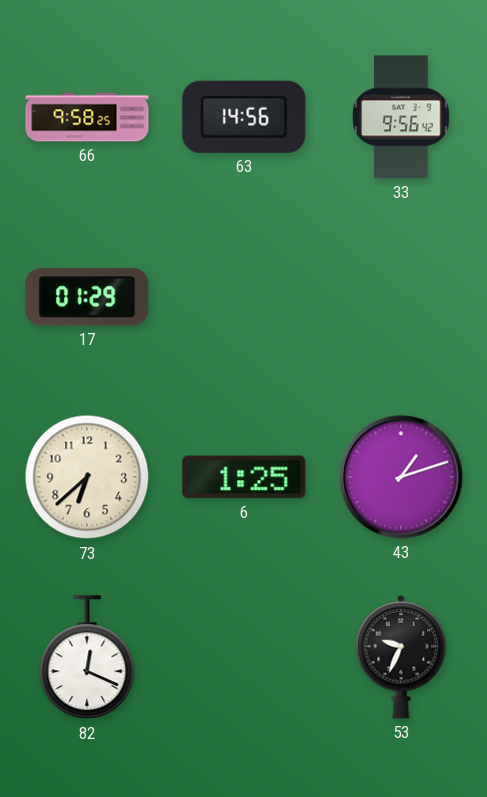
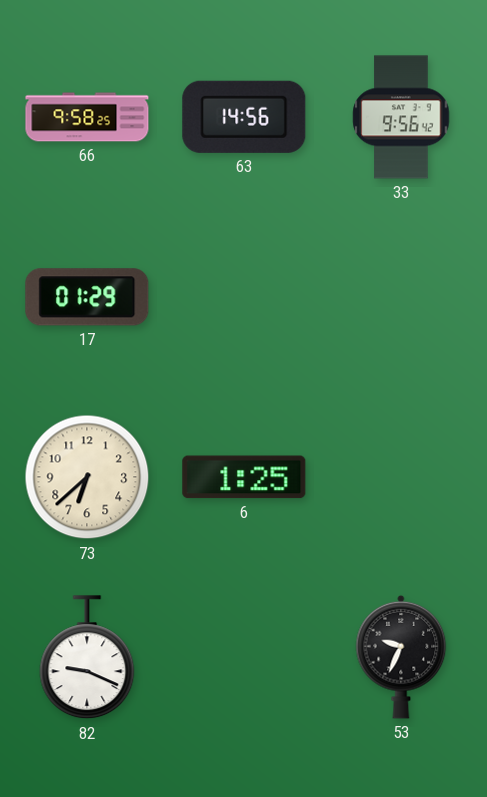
43: 1:12 -> none
82: 12:19 -> 9:19
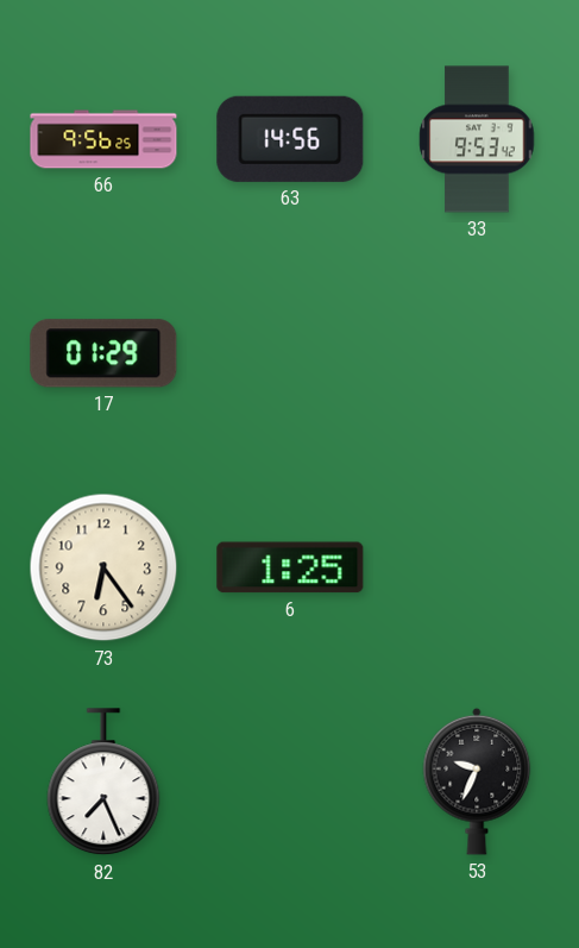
66: 9:58 -> 9:56
33: 9:56 -> 9:53
73: 6:38 -> 6:24
82: 9:19 -> 7:26
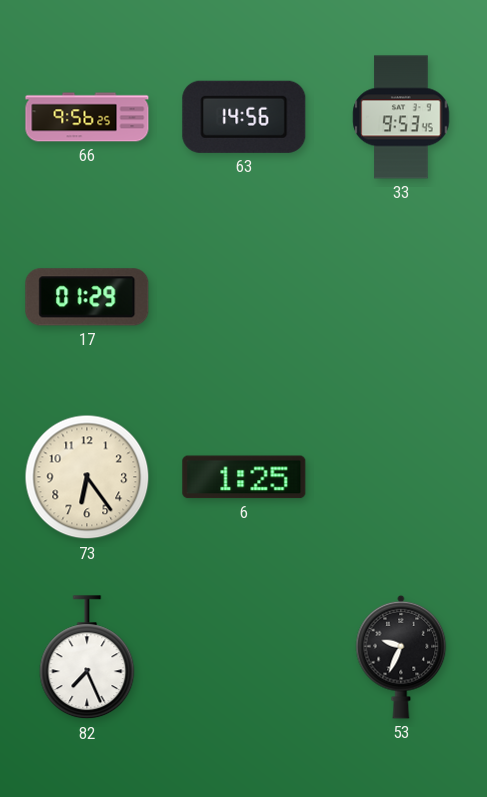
33: 9:53:42 -> 9:53:45
